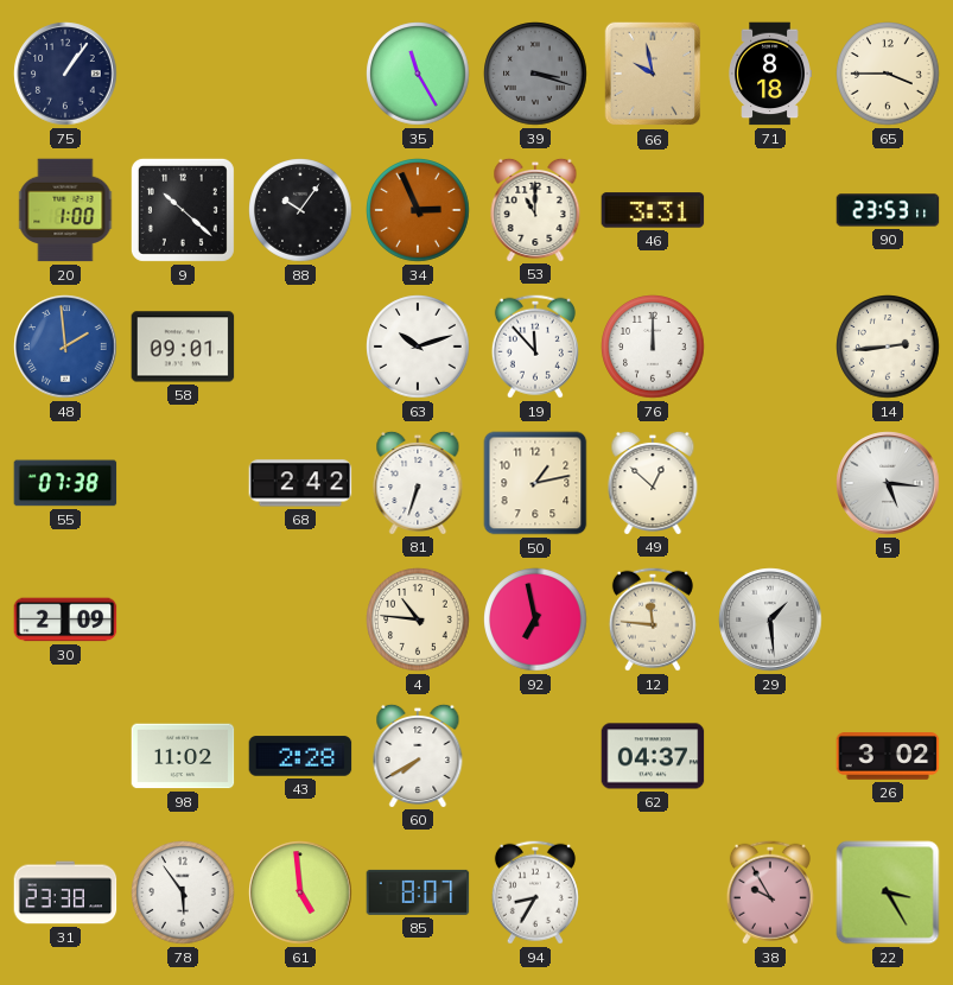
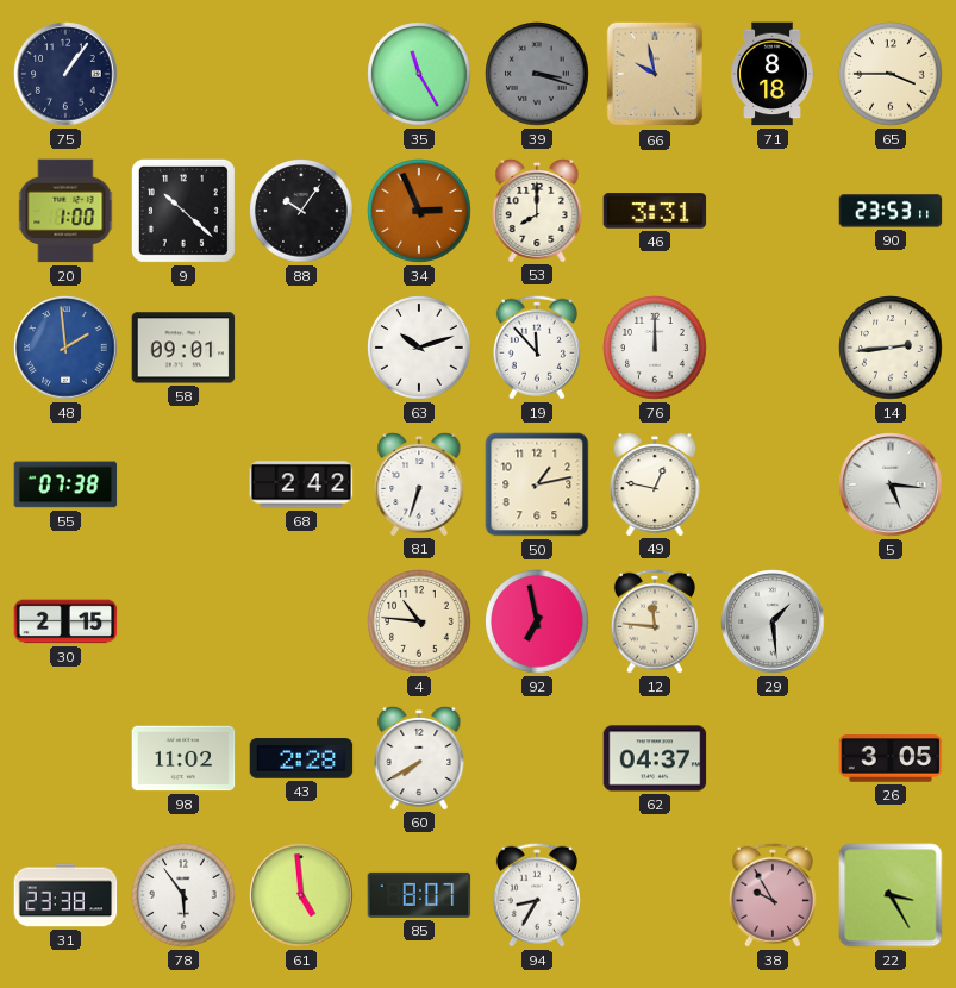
53: 11:00 -> 8:00
49: 12:52 -> 12:47
30: 2:09 -> 2:15
26: 3:02 -> 3:05
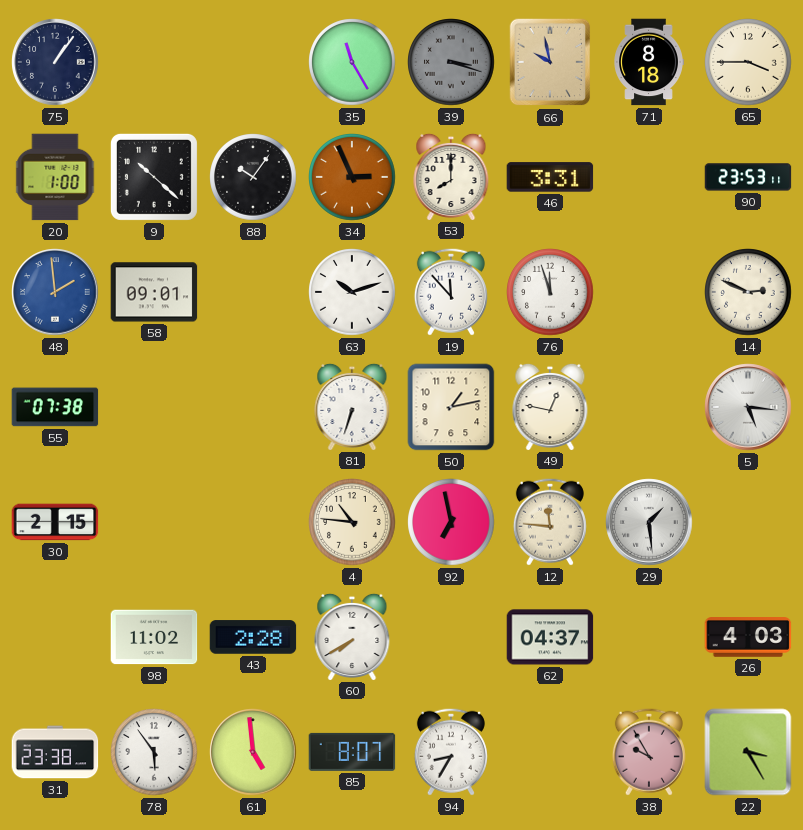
76: 12:00 -> 11:57
14: 2:44 -> 2:49
68: 2:42 -> none
26: 3:05 -> 4:03
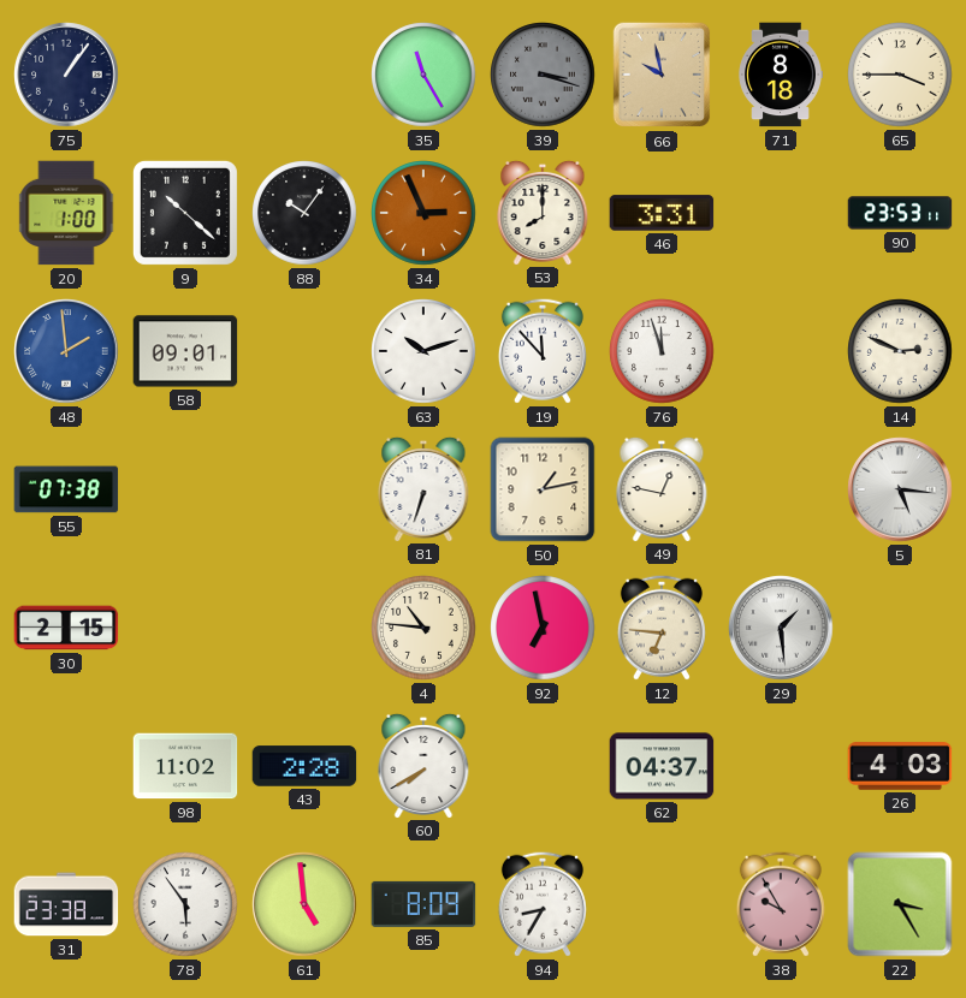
12: 11:46 -> 6:46
85: 8:07 -> 8:09
